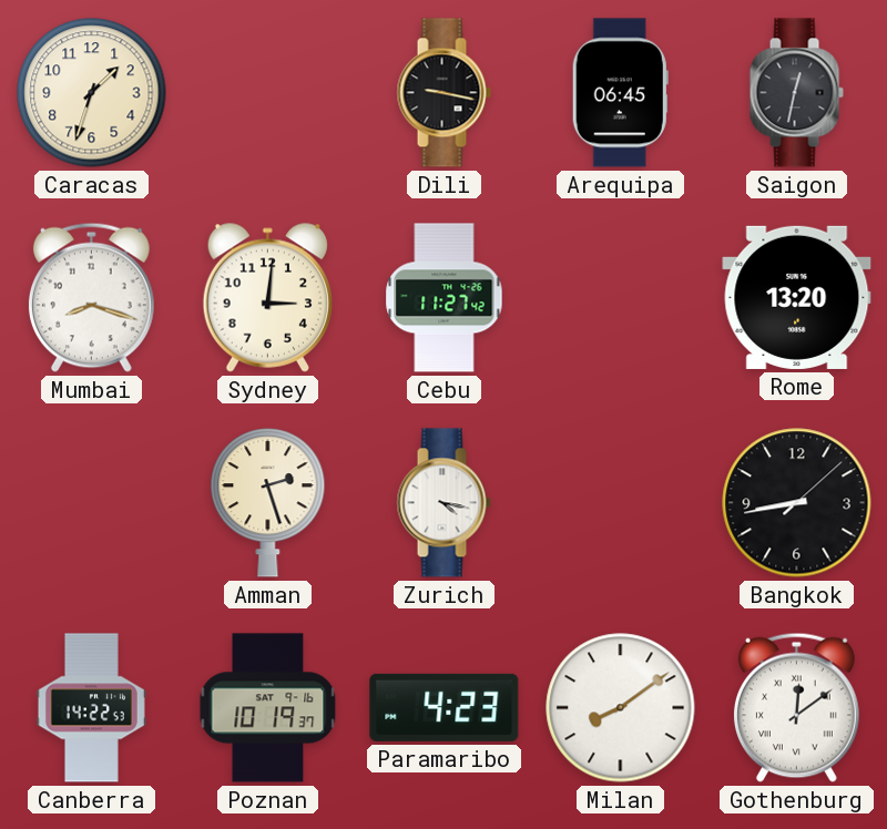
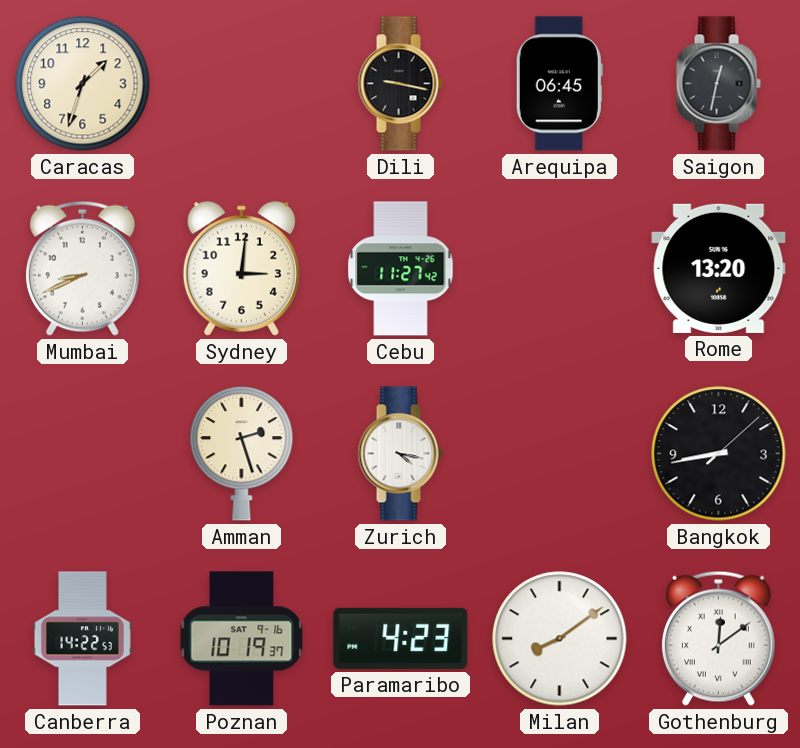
Mumbai: 8:18 -> 8:41
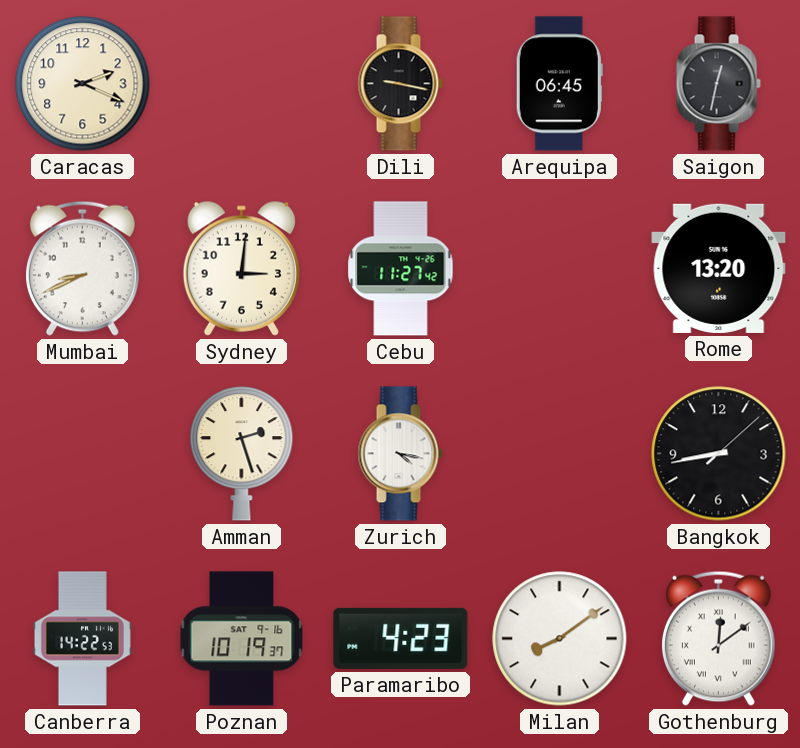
Caracas: 1:33 -> 2:19
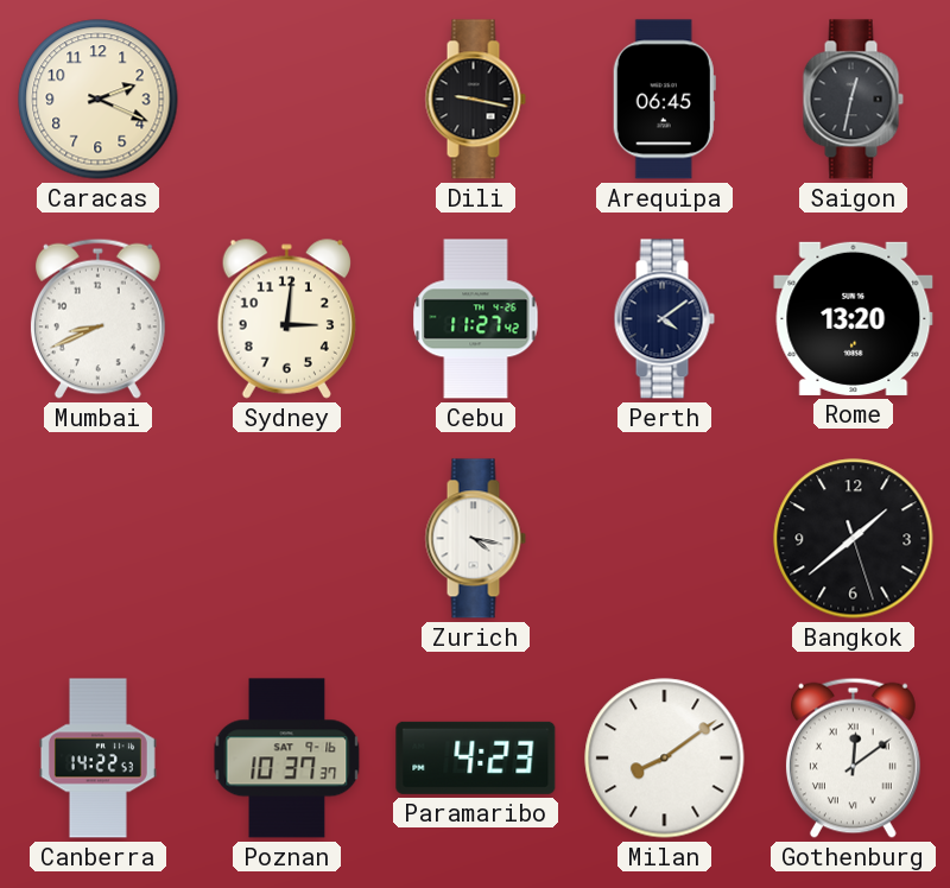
Perth: none -> 4:09
Amman: 2:27 -> none
Bangkok: 8:43 -> 1:38
Poznan: 10:19 -> 10:37
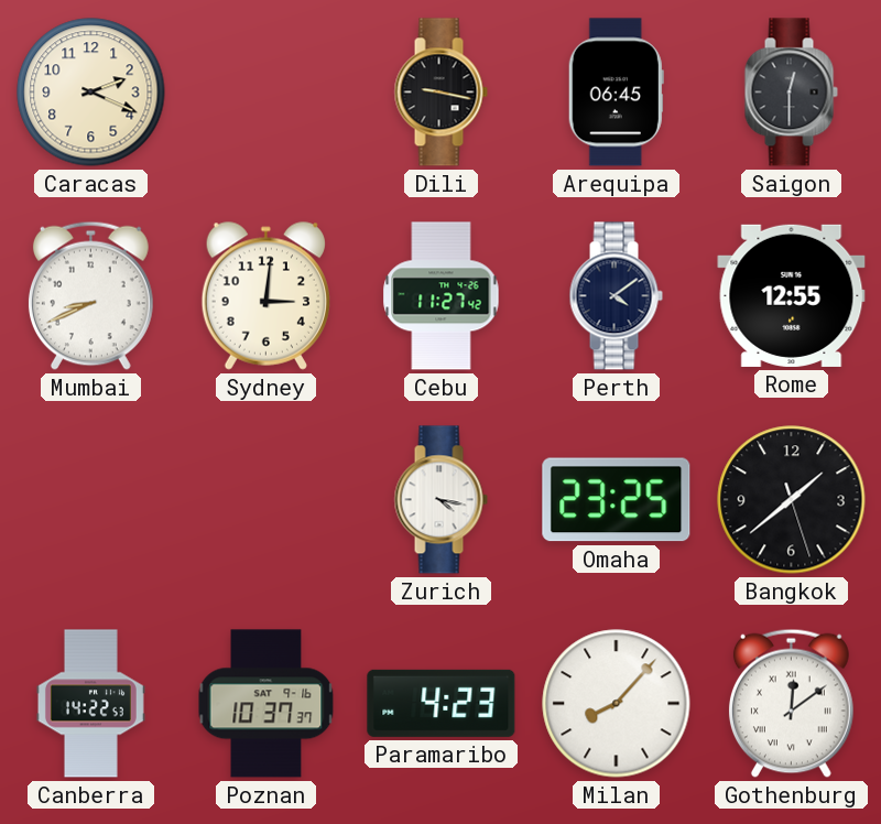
Saigon: 12:32 -> 12:30
Rome: 13:20 -> 12:55
Omaha: none -> 23:25
Milan: 8:09 -> 8:07
